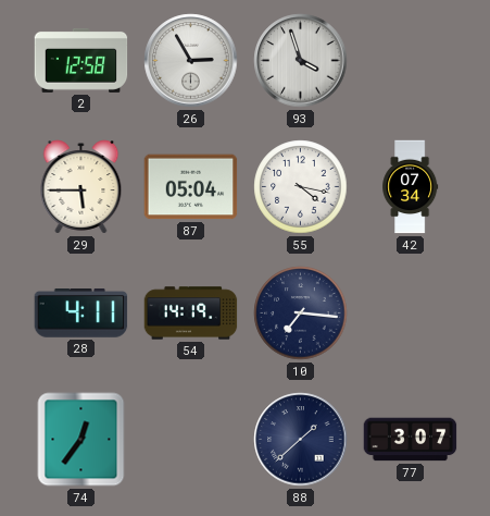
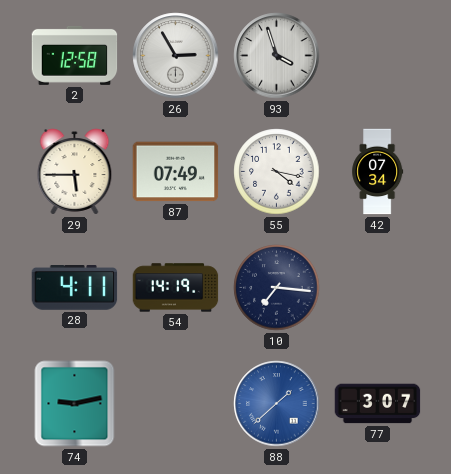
87: 05:04 -> 07:49
74: 12:36 -> 9:13
88 dial: navy -> blue
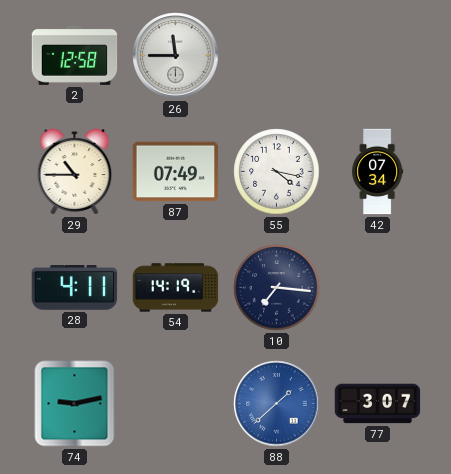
26: 2:55 -> 11:45
93: 3:57 -> none
29: 5:45 -> 10:45
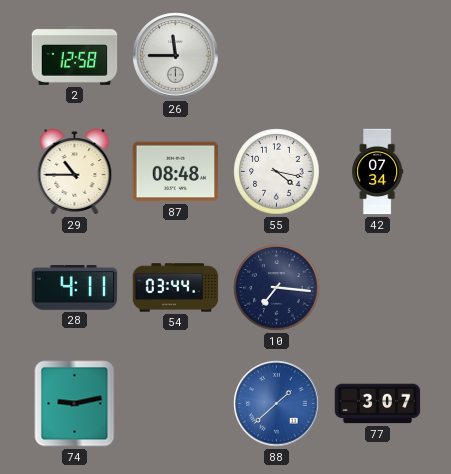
87: 07:49 -> 08:48
54: 14:19 -> 03:44
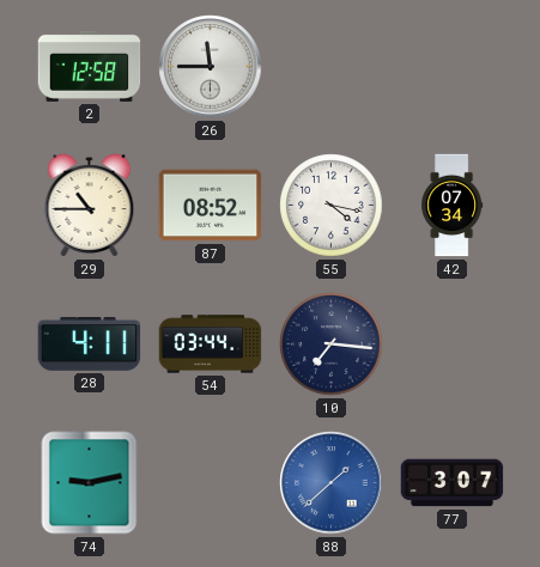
87: 08:48 -> 08:52
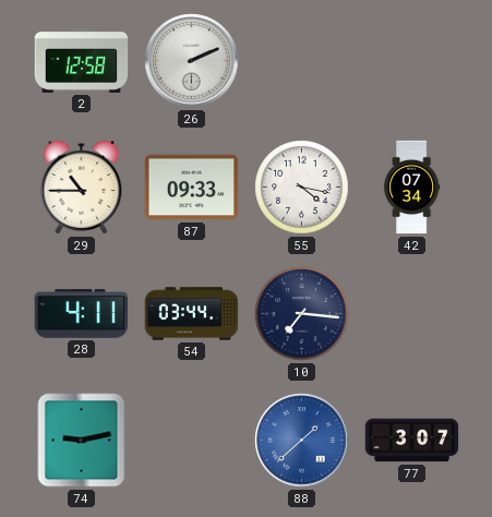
26: 11:45 -> 2:11
87: 08:52 -> 09:33
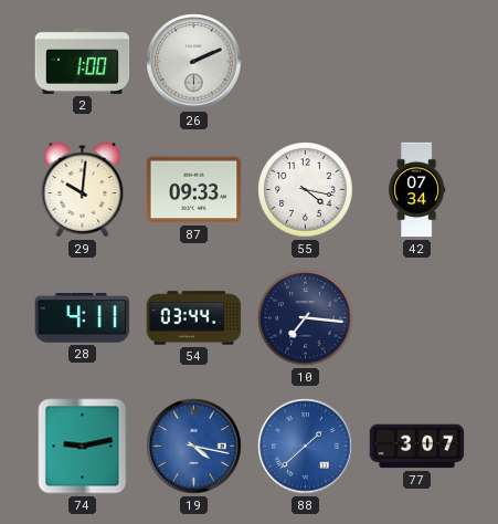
2: 12:58 -> 1:00
29: 10:45 -> 10:01
19: none -> 4:17
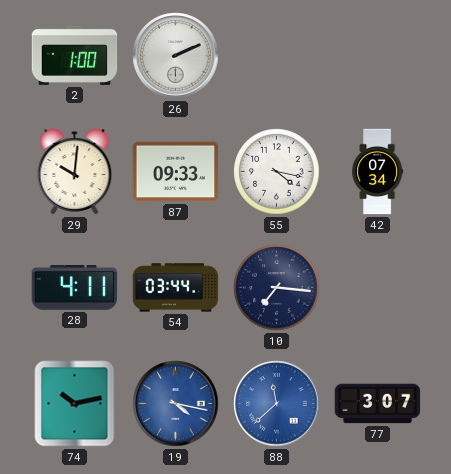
74: 9:13 -> 10:13
88: 1:38 -> 11:38
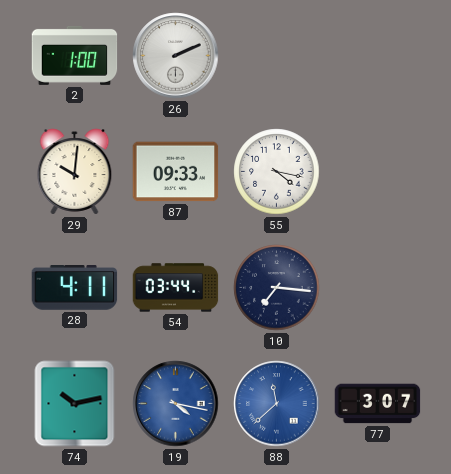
42: 07:34 -> none
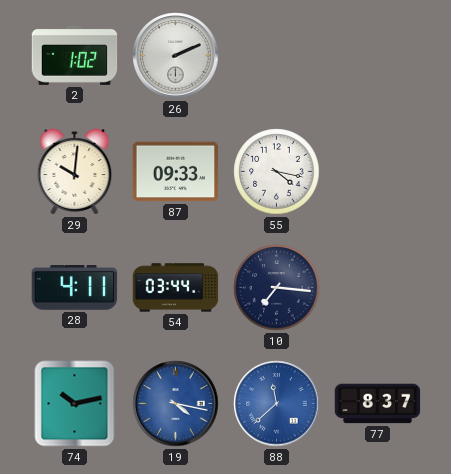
2: 1:00 -> 1:02
77: 3:07 -> 8:37
